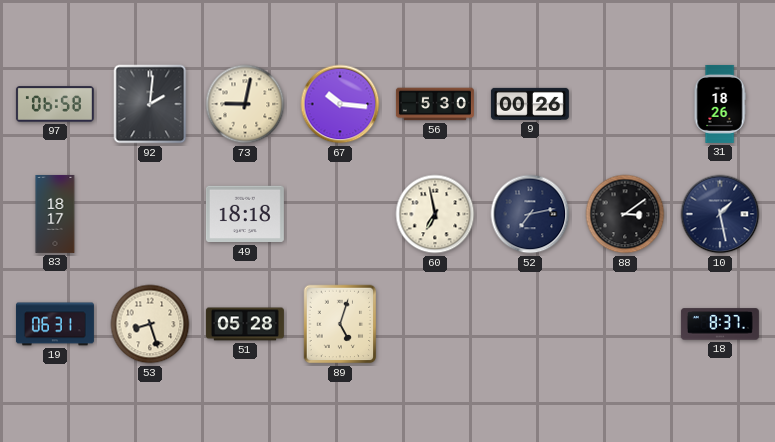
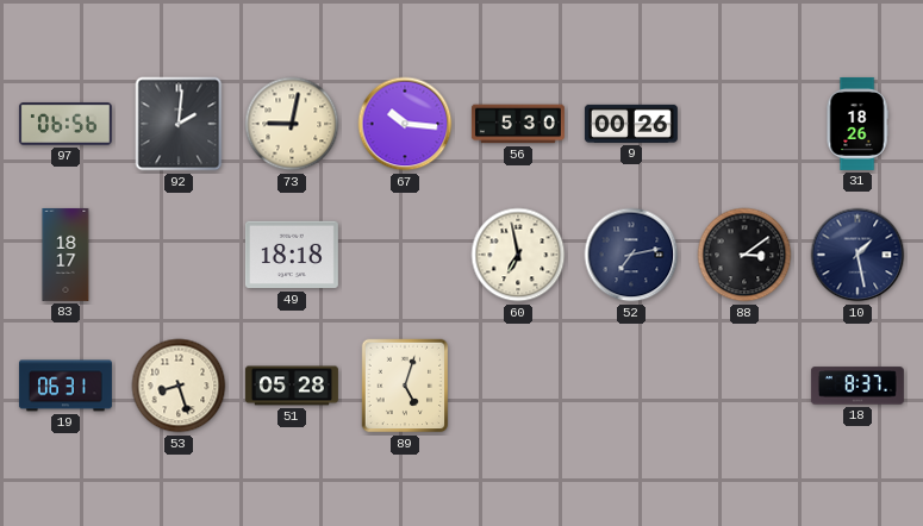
97: 06:58 -> 06:56
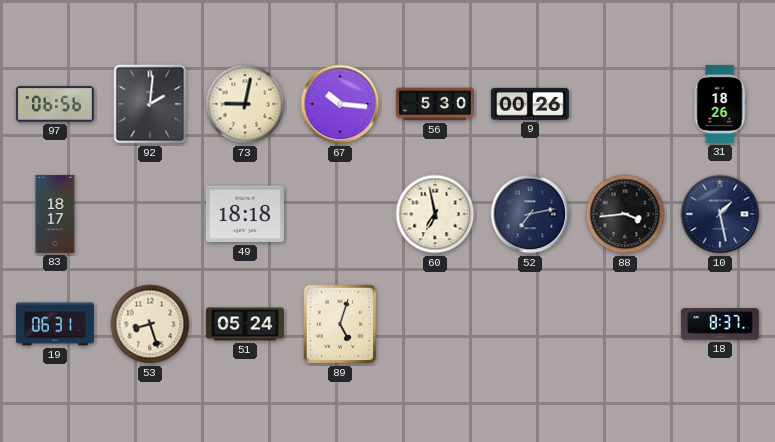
88: 3:09 -> 3:44
51: 05:28 -> 05:24
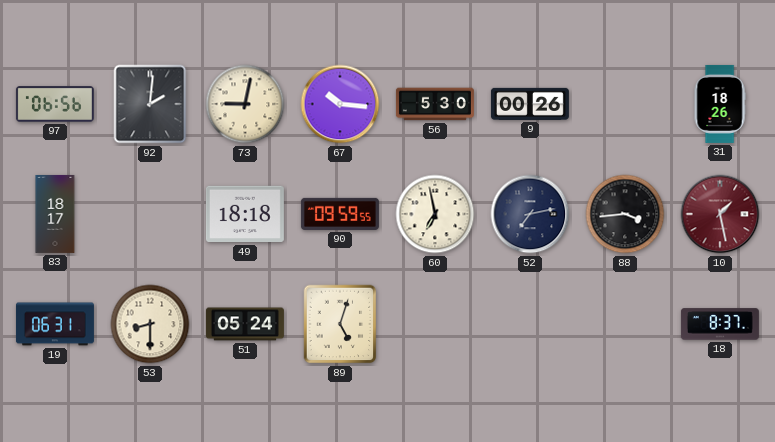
90: none -> 09:59
10 dial: navy -> burgundy
53: 8:27 -> 8:30
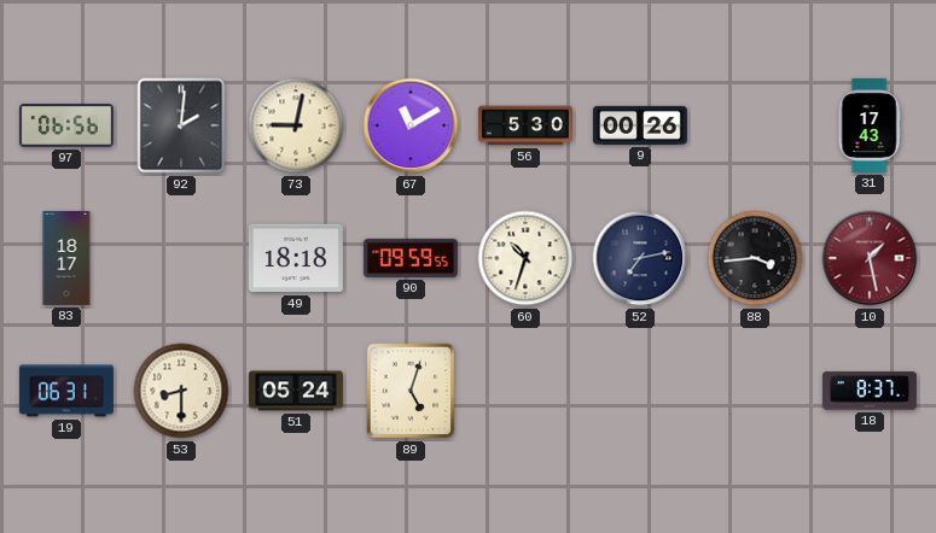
67: 10:16 -> 11:10
31: 18:26 -> 17:43
60: 6:58 -> 10:33
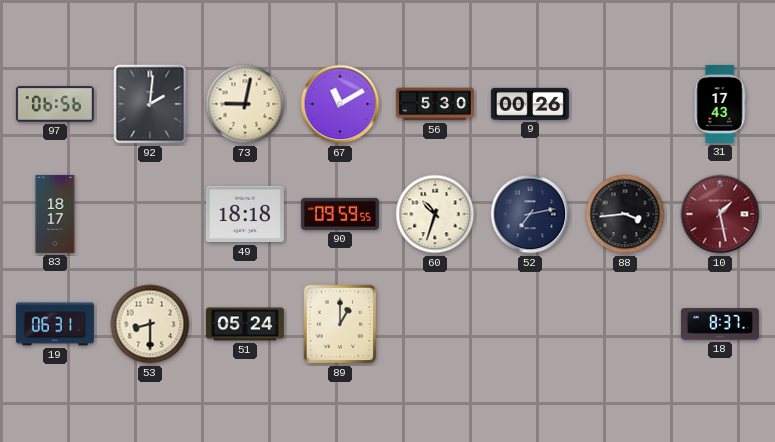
89: 5:03 -> 1:00
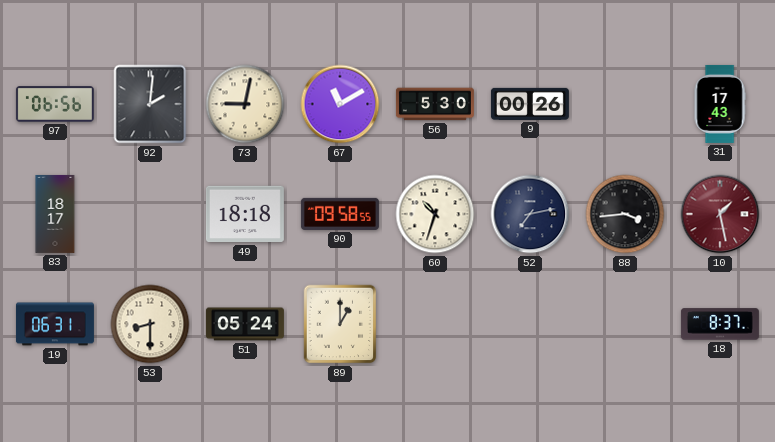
90: 09:59 -> 09:58
